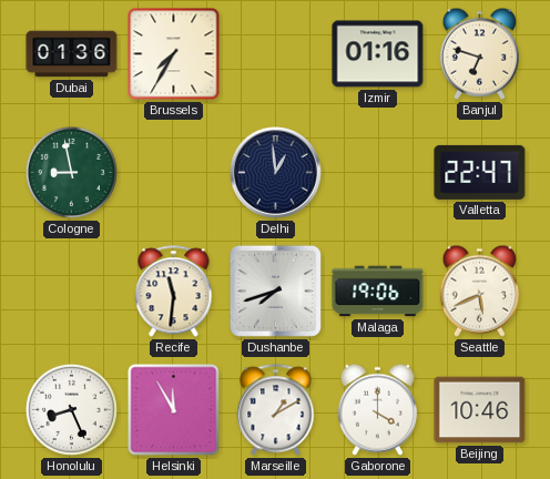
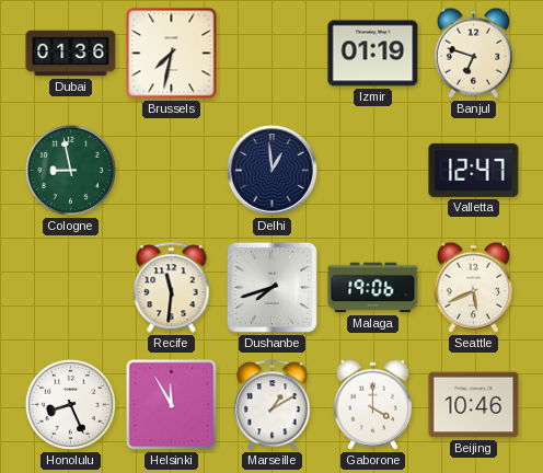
Brussels: 7:35 -> 7:32
Izmir: 01:16 -> 01:19
Valletta: 22:47 -> 12:47
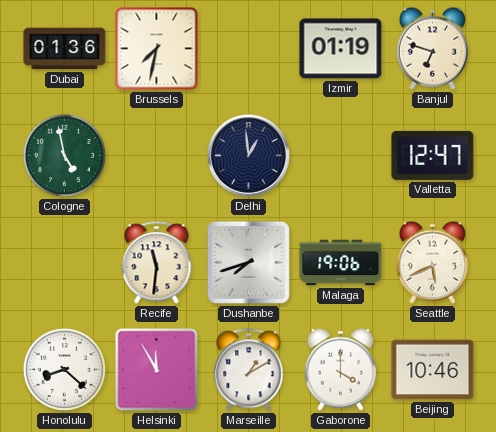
Cologne: 8:58 -> 4:58
Honolulu: 8:26 -> 8:22
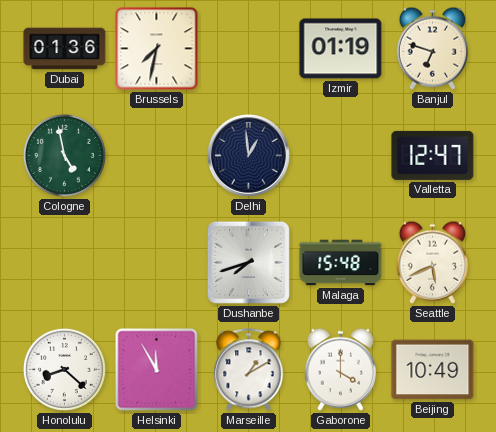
Recife: 11:31 -> none
Malaga: 19:06 -> 15:48
Beijing: 10:46 -> 10:49
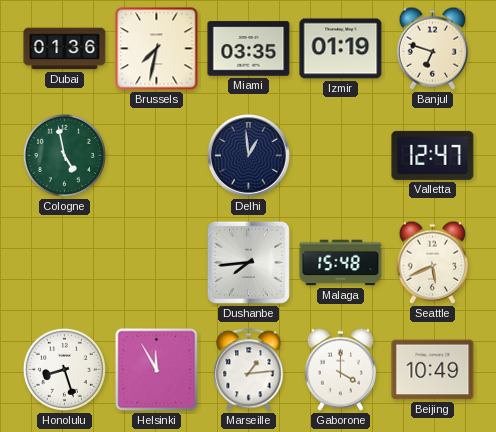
Miami: none -> 03:35
Dushanbe: 7:42 -> 7:44
Honolulu: 8:22 -> 8:27
Marseille: 1:10 -> 1:14
